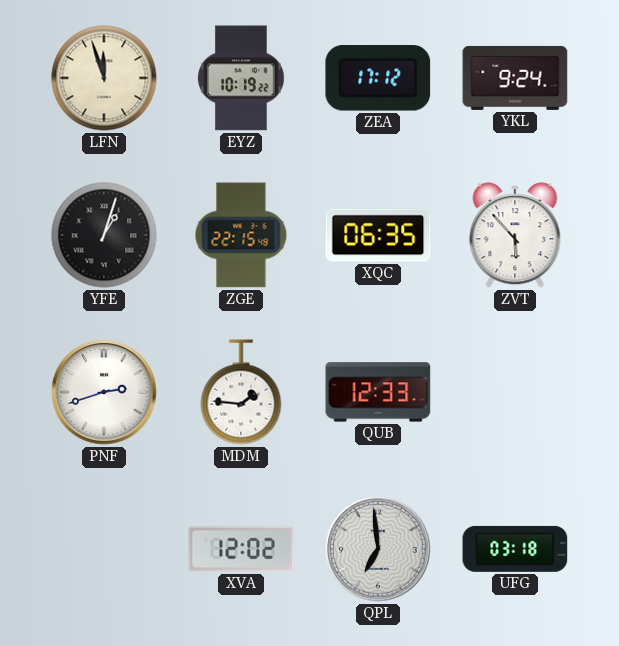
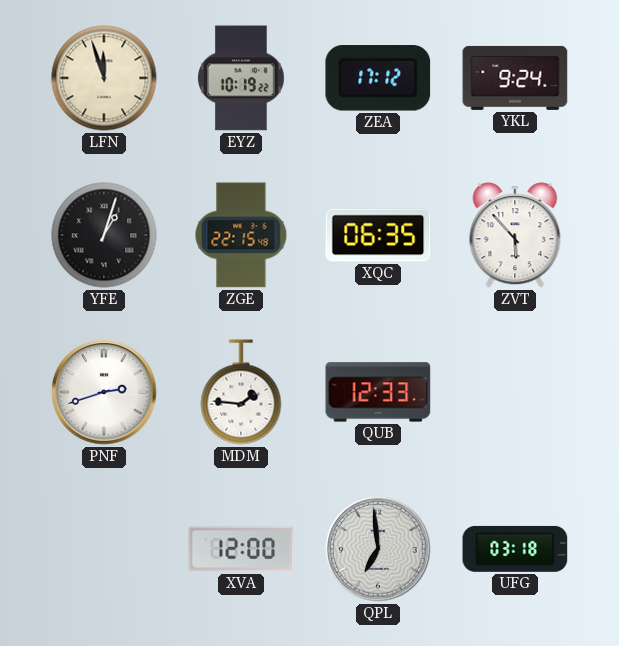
XVA: 12:02 -> 12:00
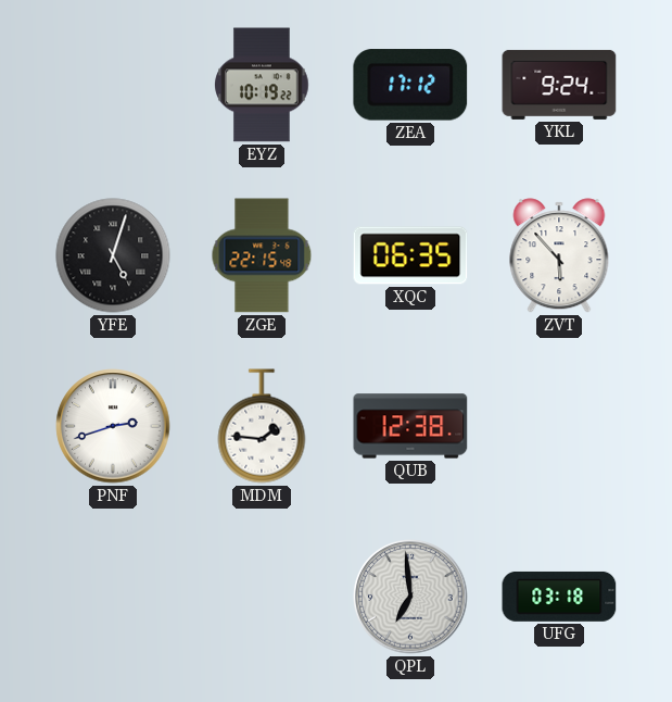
LFN: 11:57 -> none
YFE: 1:03 -> 5:03
QUB: 12:33 -> 12:38
XVA: 12:00 -> none
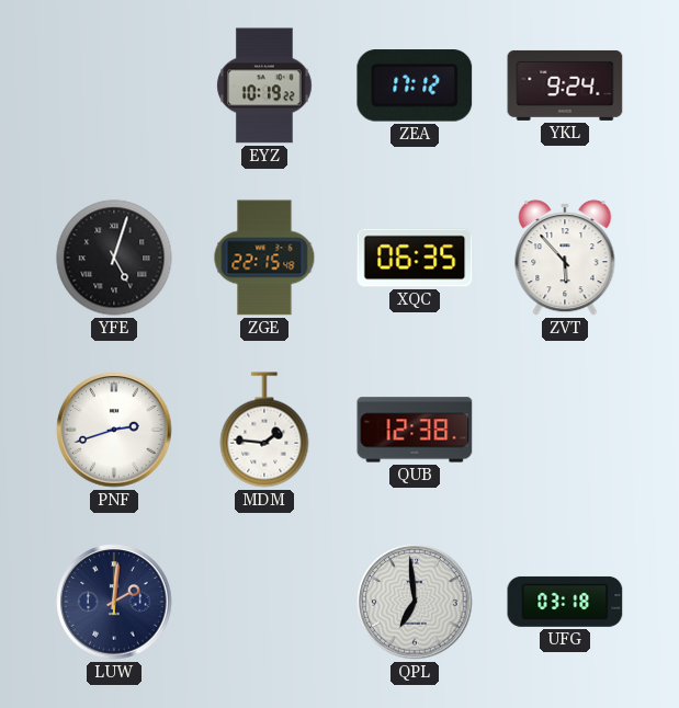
LUW: none -> 2:01
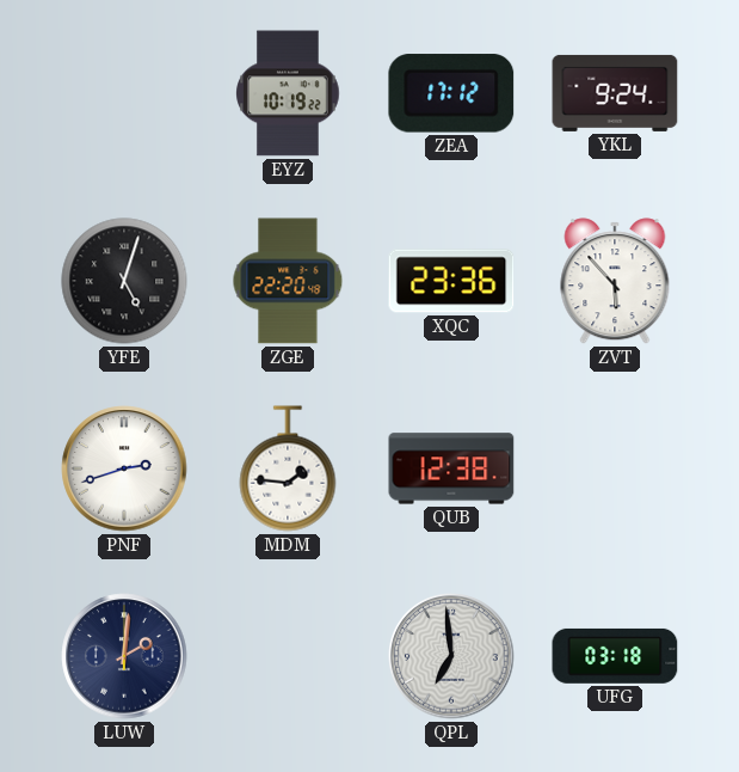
ZGE: 22:15 -> 22:20
XQC: 06:35 -> 23:36
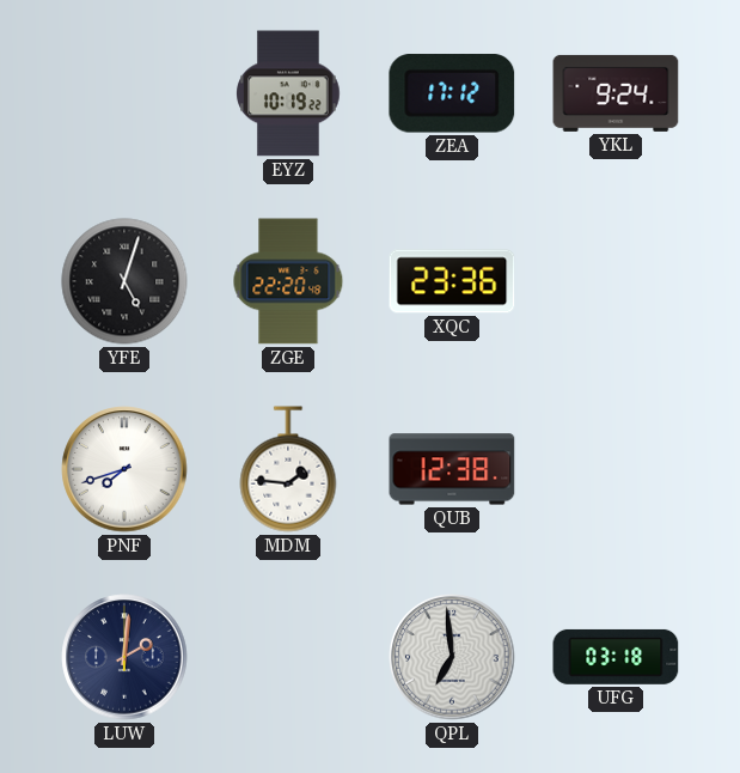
ZVT: 5:53 -> none
PNF: 2:42 -> 7:42
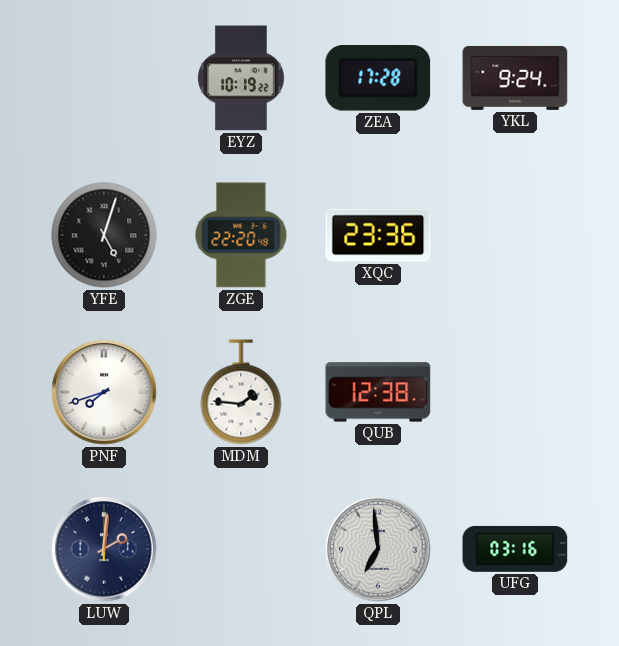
ZEA: 17:12 -> 17:28
UFG: 03:18 -> 03:16
